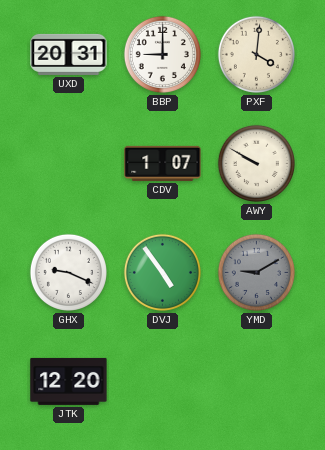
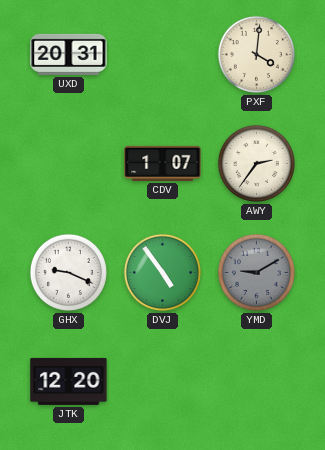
BBP: 9:00 -> none
AWY: 9:50 -> 2:36
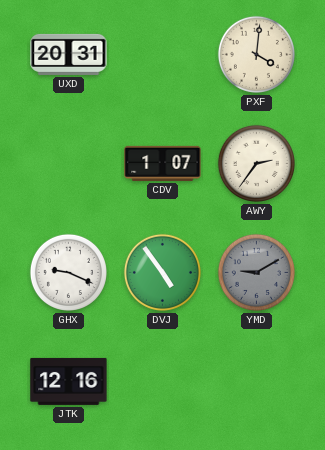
JTK: 12:20 -> 12:16
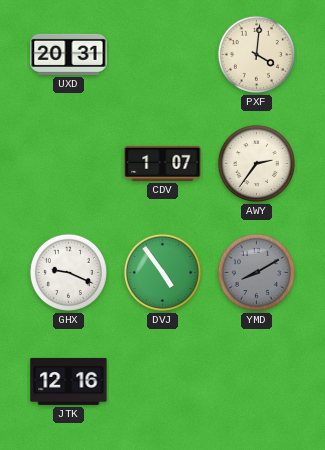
YMD: 9:10 -> 8:10
